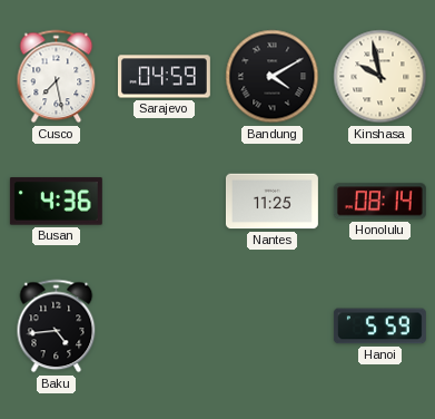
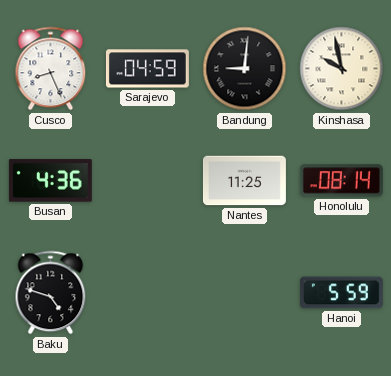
Cusco: 7:28 -> 8:26
Bandung: 4:10 -> 9:01
Baku: 4:44 -> 4:48
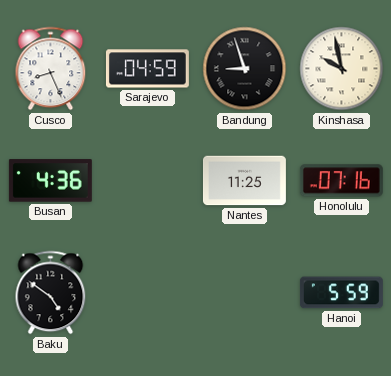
Bandung: 9:01 -> 8:57
Honolulu: 08:14 -> 07:16
Baku: 4:48 -> 4:51
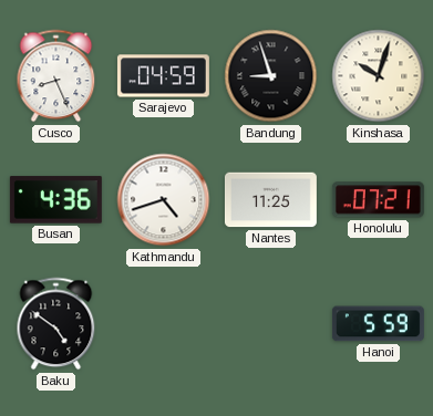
Kinshasa: 9:58 -> 10:03
Kathmandu: none -> 4:42
Honolulu: 07:16 -> 07:21
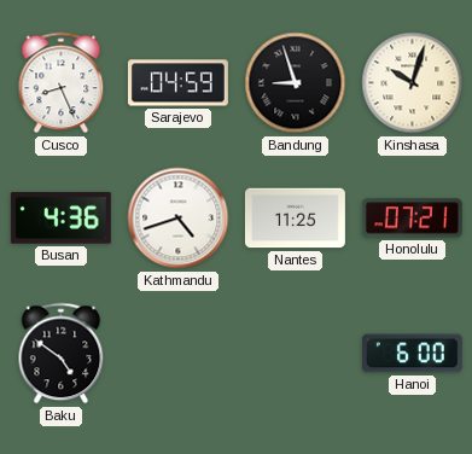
Hanoi: 5:59 -> 6:00
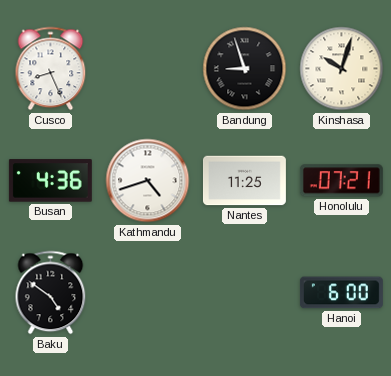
Sarajevo: 04:59 -> none
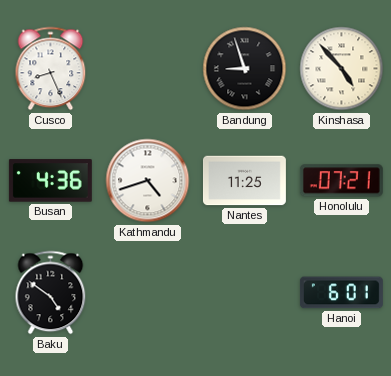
Kinshasa: 10:03 -> 4:53
Hanoi: 6:00 -> 6:01
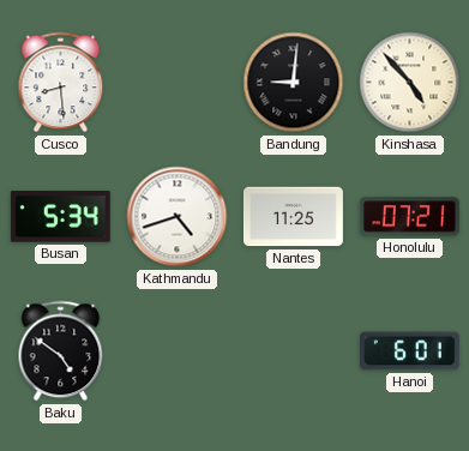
Cusco: 8:26 -> 8:29
Bandung: 8:57 -> 9:01
Busan: 4:36 -> 5:34
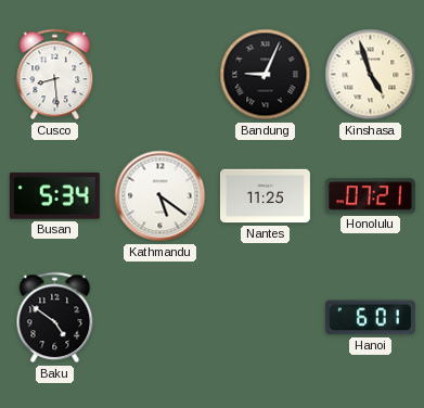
Bandung: 9:01 -> 9:04
Kinshasa: 4:53 -> 4:57
Kathmandu: 4:42 -> 5:21
